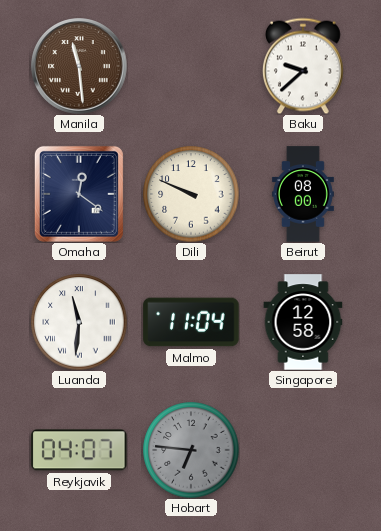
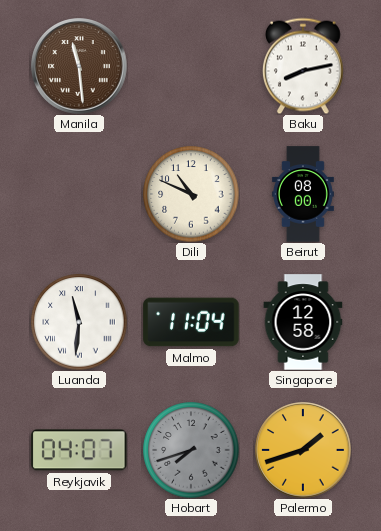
Baku: 9:38 -> 8:13
Omaha: 12:21 -> none
Dili: 9:49 -> 10:49
Hobart: 6:46 -> 7:42
Palermo: none -> 1:42
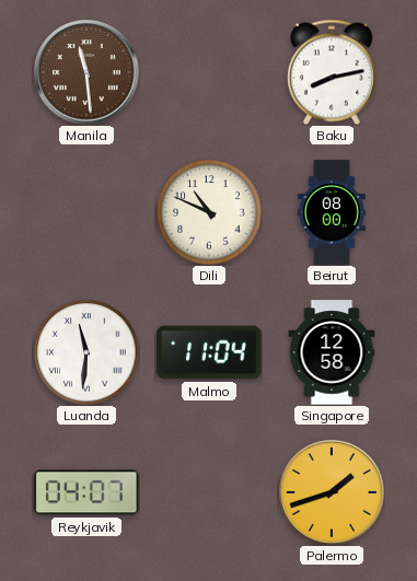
Hobart: 7:42 -> none
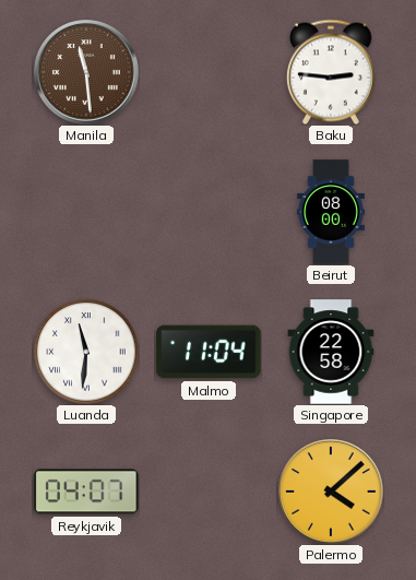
Baku: 8:13 -> 2:46
Dili: 10:49 -> none
Singapore: 12:58 -> 22:58
Palermo: 1:42 -> 4:08
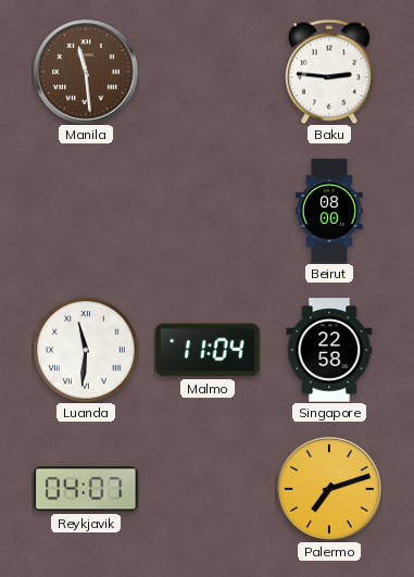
Palermo: 4:08 -> 7:12
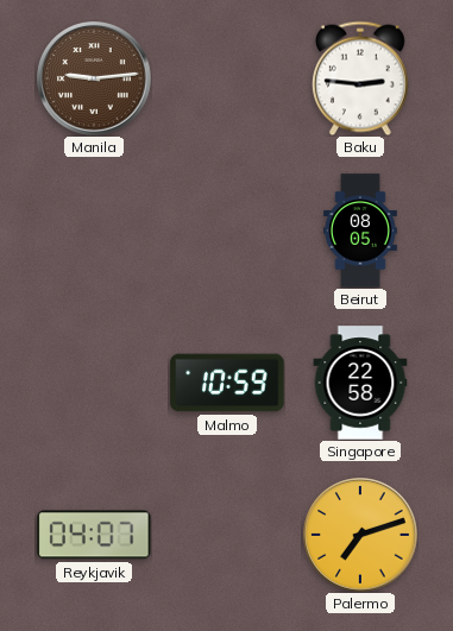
Manila: 11:29 -> 9:14
Beirut: 08:00 -> 08:05
Luanda: 11:31 -> none
Malmo: 11:04 -> 10:59
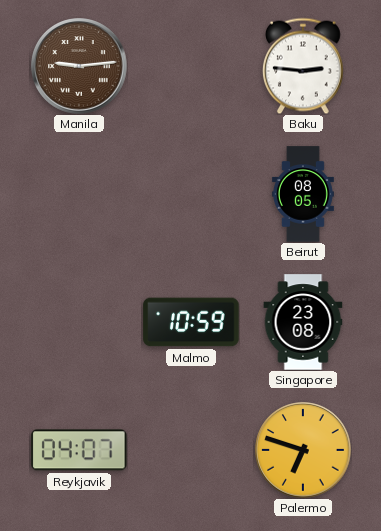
Singapore: 22:58 -> 23:08
Palermo: 7:12 -> 6:48
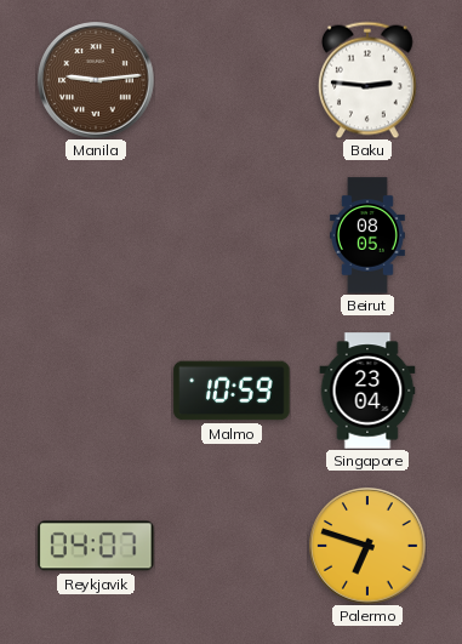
Singapore: 23:08 -> 23:04
